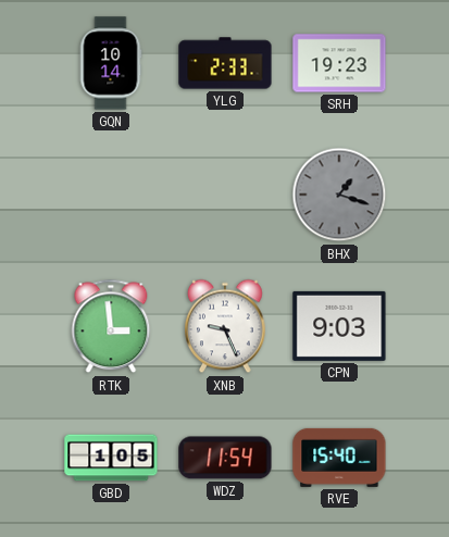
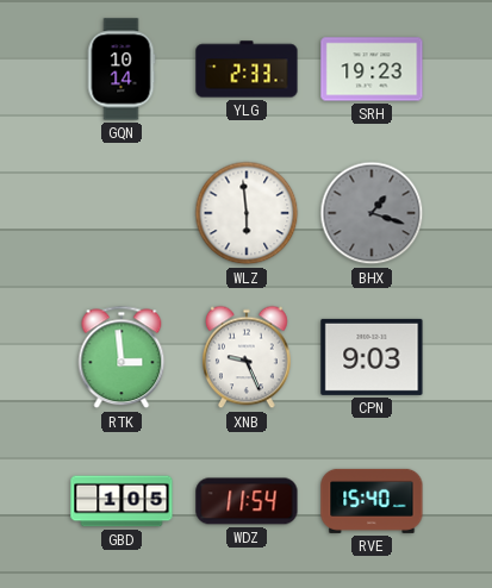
WLZ: none -> 5:59
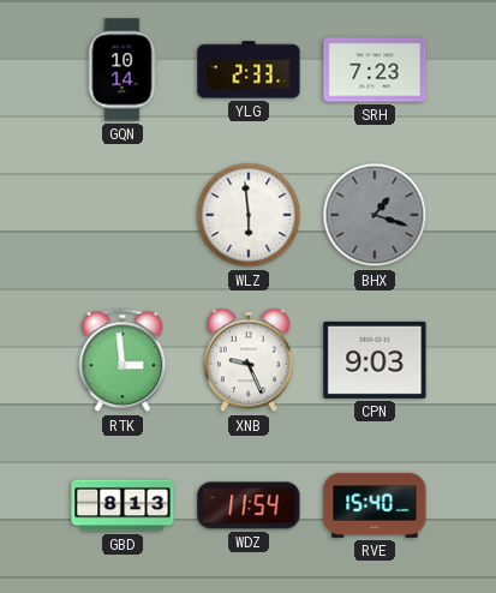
SRH: 19:23 -> 7:23
GBD: 1:05 -> 8:13
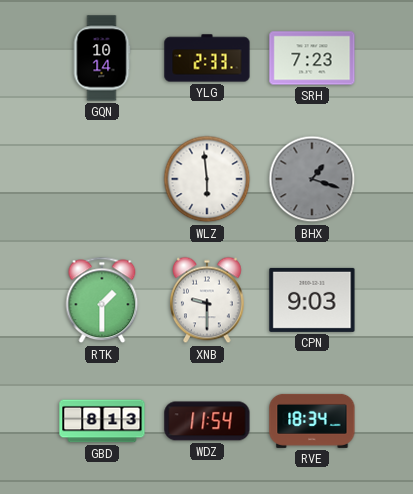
RTK: 2:59 -> 1:30
XNB: 9:26 -> 9:30
RVE: 15:40 -> 18:34
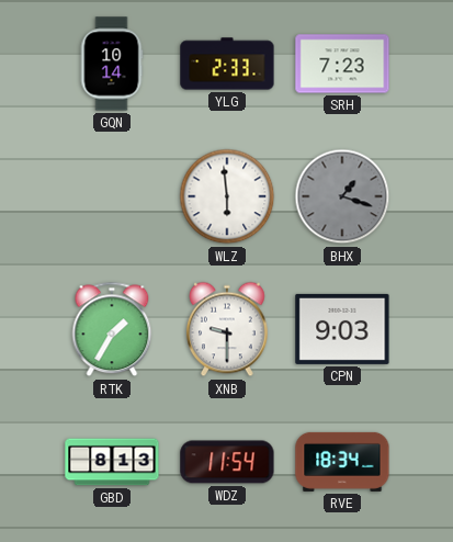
RTK: 1:30 -> 1:35
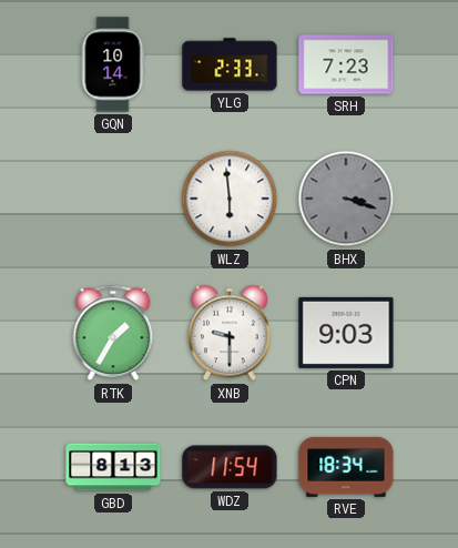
BHX: 1:18 -> 3:18
